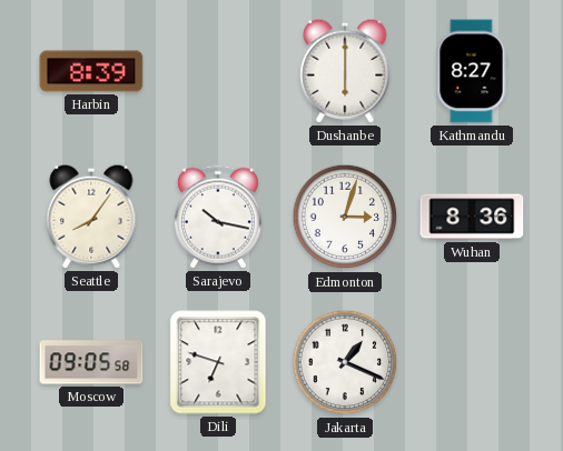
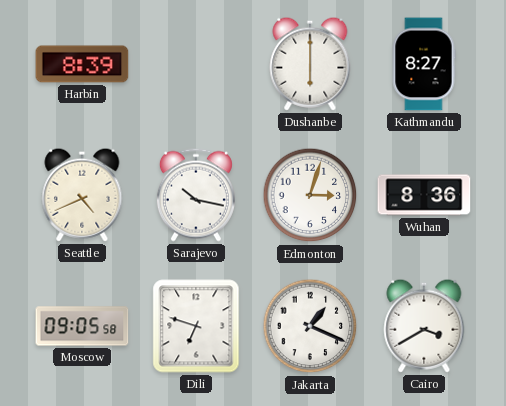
Seattle: 8:06 -> 4:41
Cairo: none -> 3:40
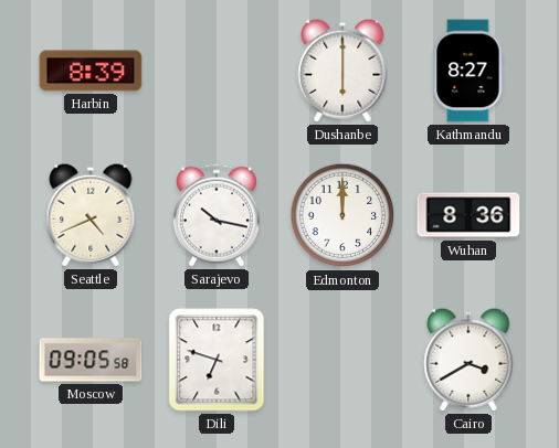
Edmonton: 3:03 -> 12:00
Jakarta: 1:19 -> none
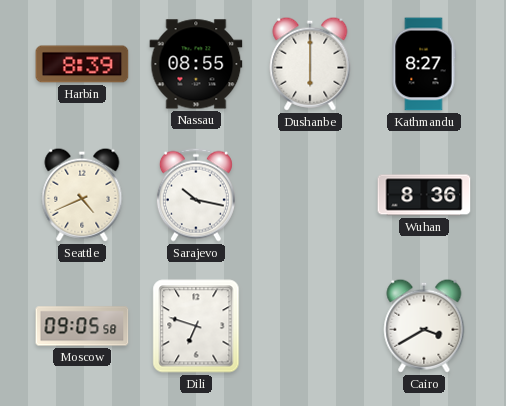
Nassau: none -> 08:55
Edmonton: 12:00 -> none
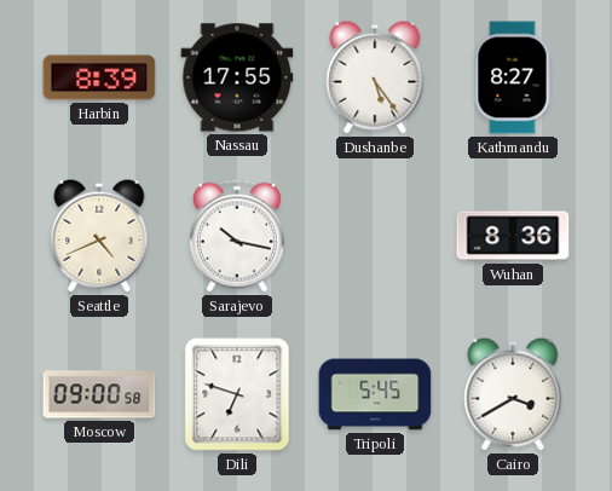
Nassau: 08:55 -> 17:55
Dushanbe: 6:00 -> 5:24
Moscow: 09:05 -> 09:00
Tripoli: none -> 5:45
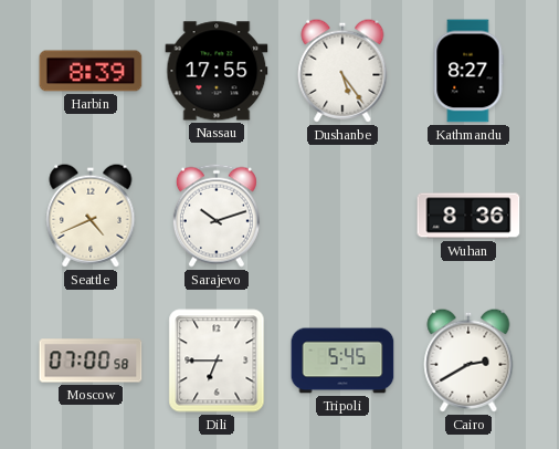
Sarajevo: 10:17 -> 10:12
Moscow: 09:00 -> 07:00
Dili: 6:48 -> 6:45
Cairo: 3:40 -> 2:40
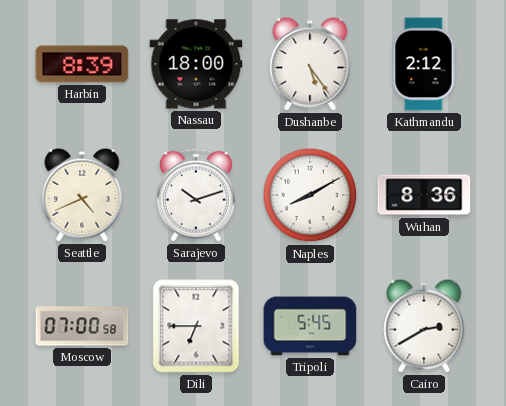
Nassau: 17:55 -> 18:00
Kathmandu: 8:27 -> 2:12
Naples: none -> 8:10
